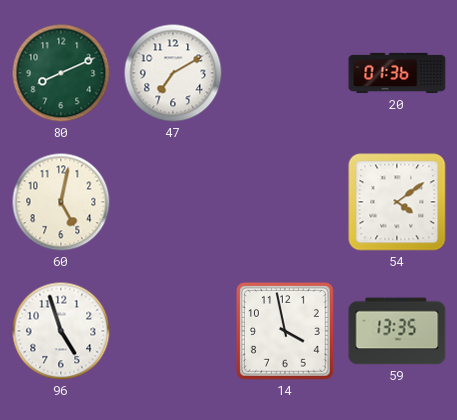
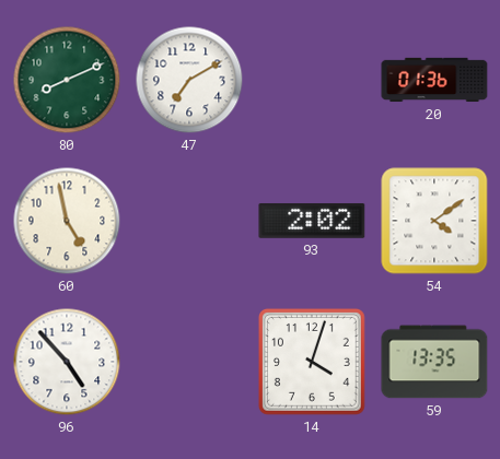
60: 5:02 -> 4:58
93: none -> 2:02
96: 4:57 -> 4:53
14: 3:58 -> 4:03
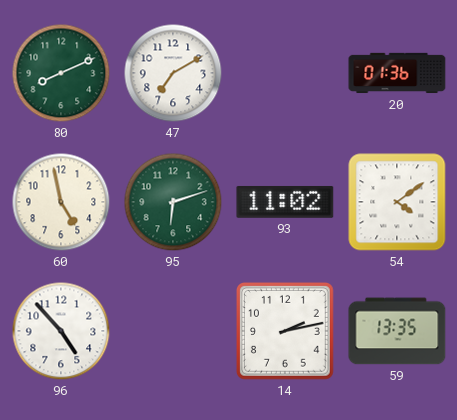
95: none -> 6:12
93: 2:02 -> 11:02
14: 4:03 -> 2:13
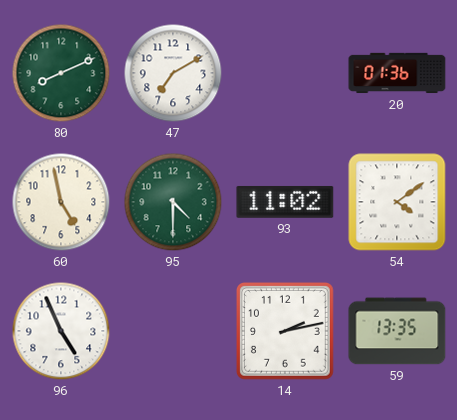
95: 6:12 -> 4:30
96: 4:53 -> 4:56
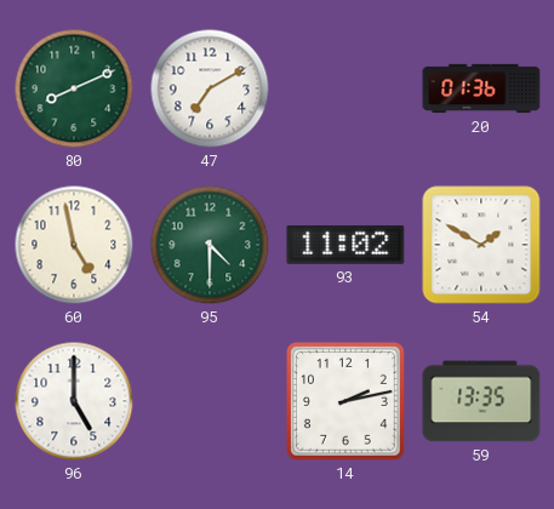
54: 4:09 -> 1:50
96: 4:56 -> 5:00
